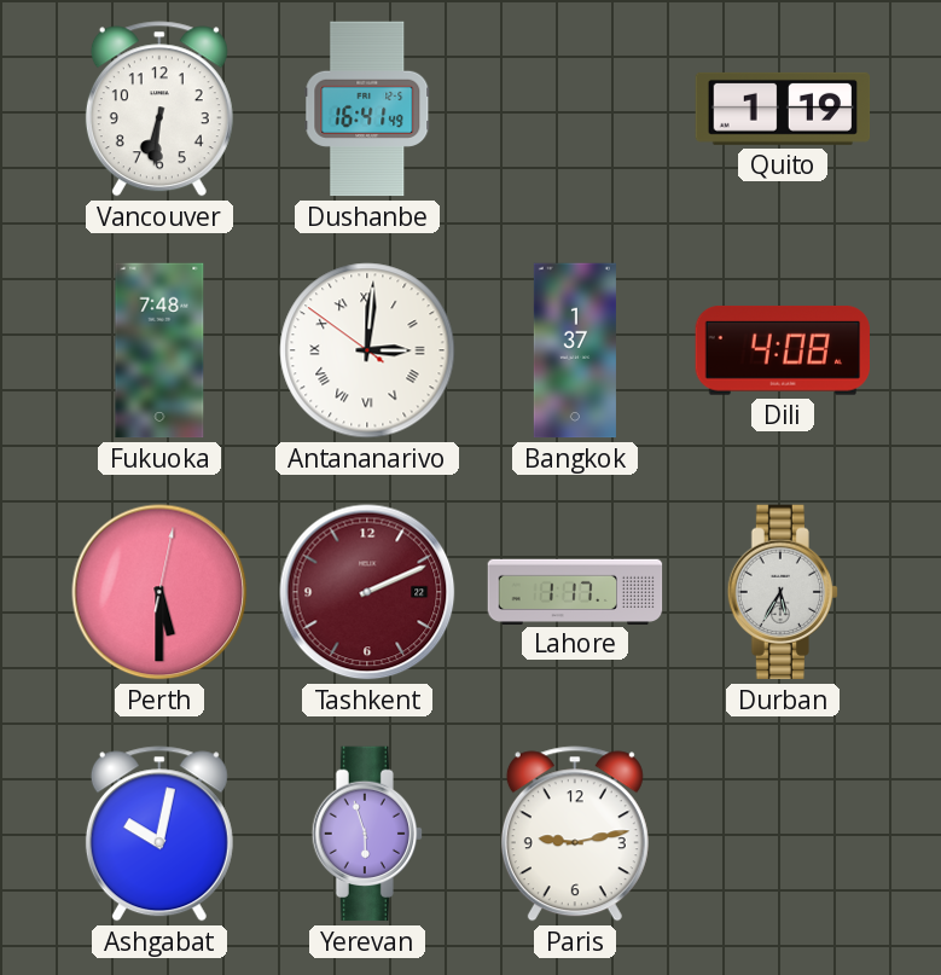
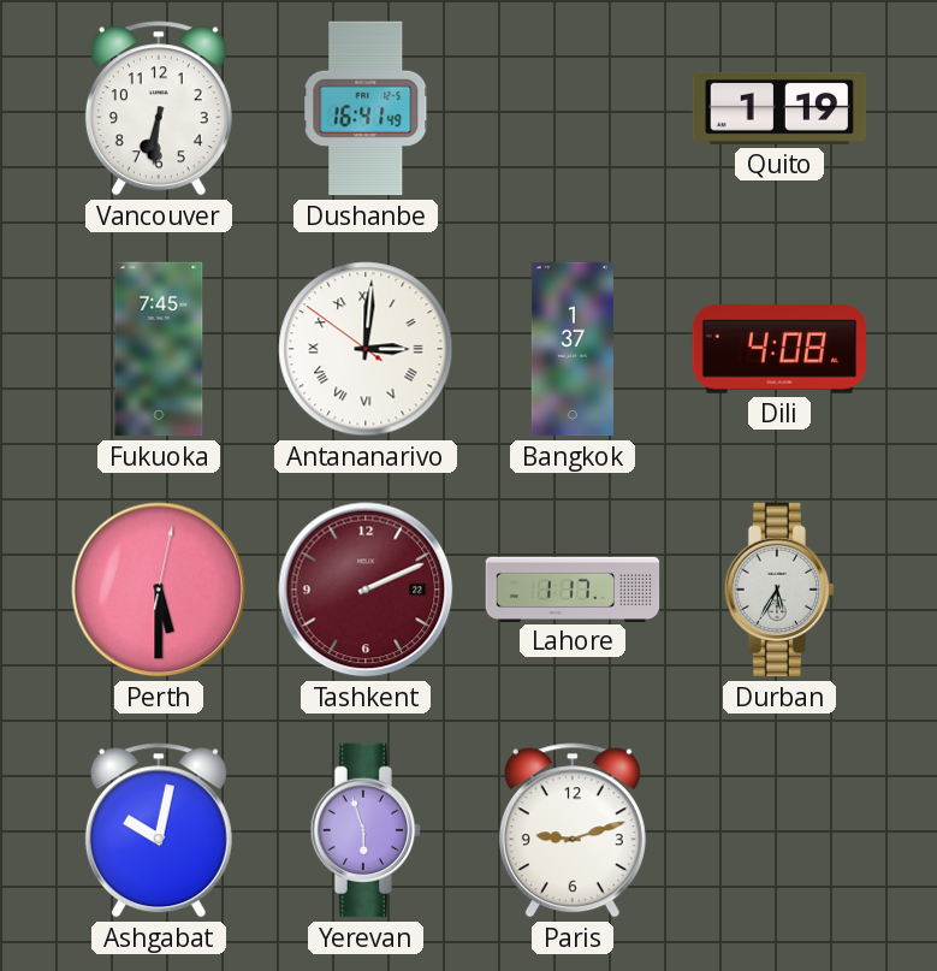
Fukuoka: 7:48 -> 7:45
Paris: 9:13 -> 9:12
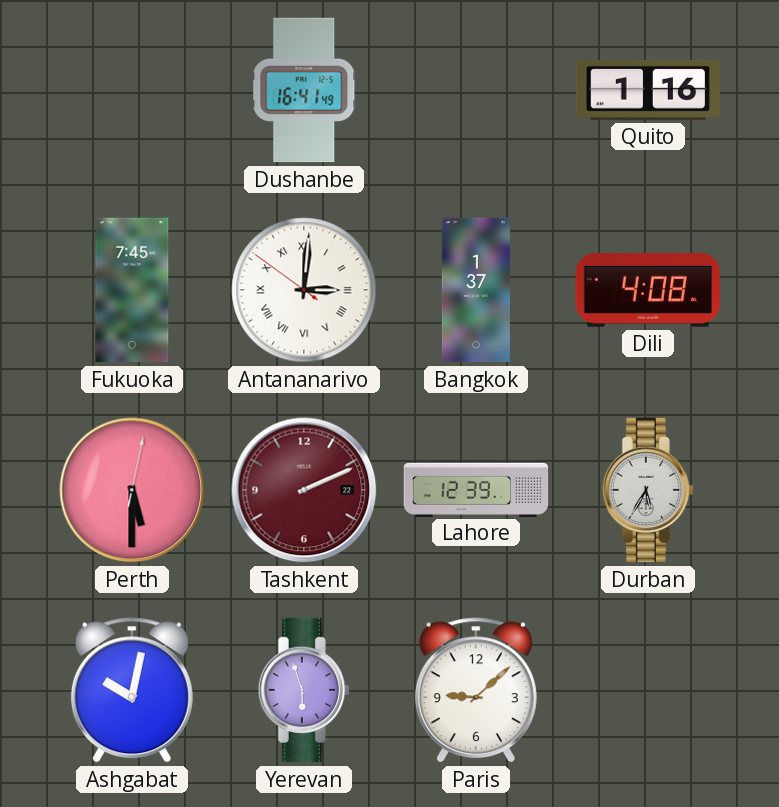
Vancouver: 6:31 -> none
Quito: 1:19 -> 1:16
Lahore: 1:17 -> 12:39
Paris: 9:12 -> 9:08
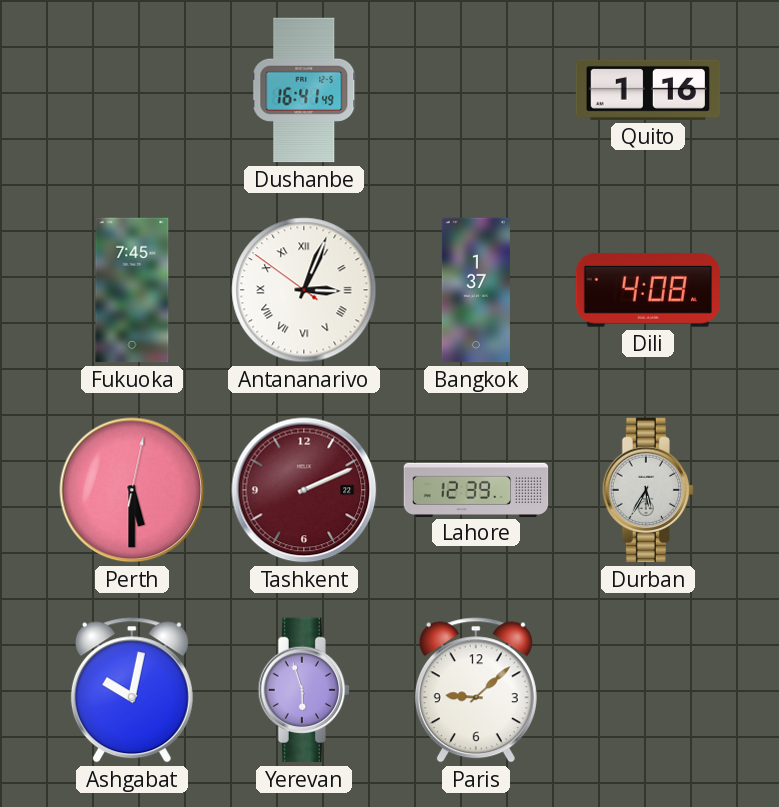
Antananarivo: 3:00 -> 3:03
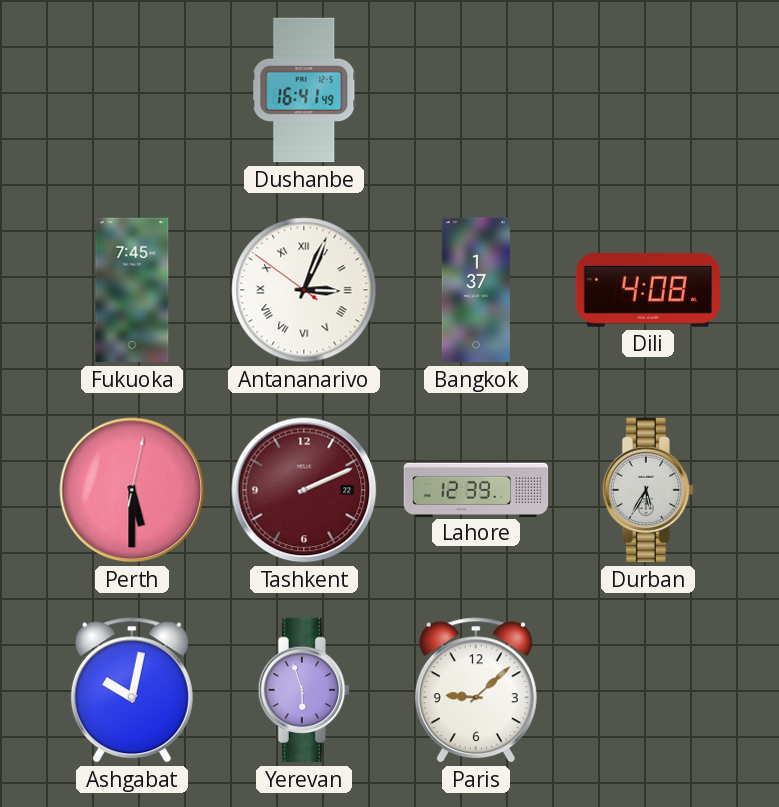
Quito: 1:16 -> none
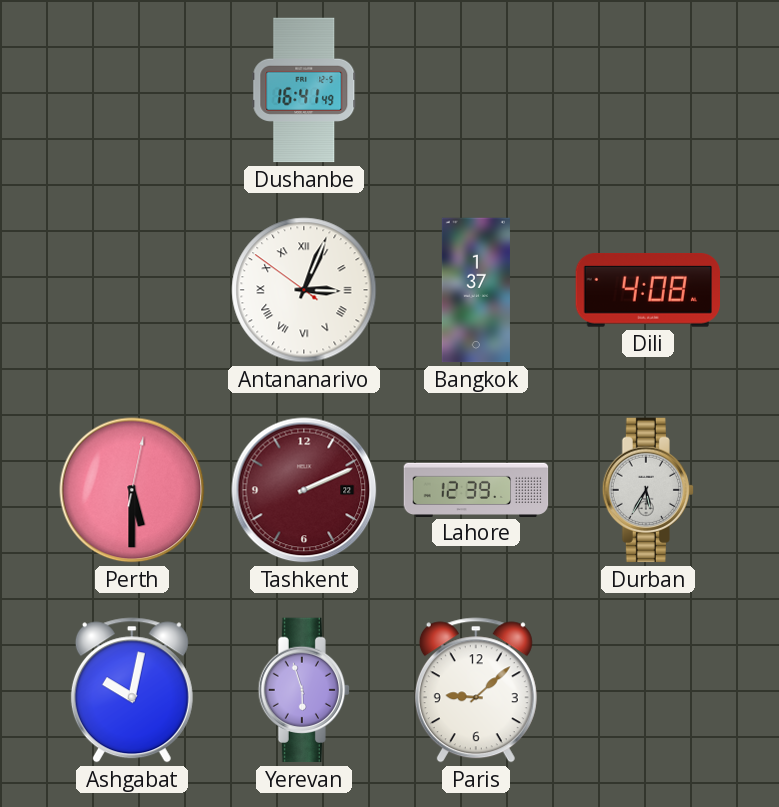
Fukuoka: 7:45 -> none
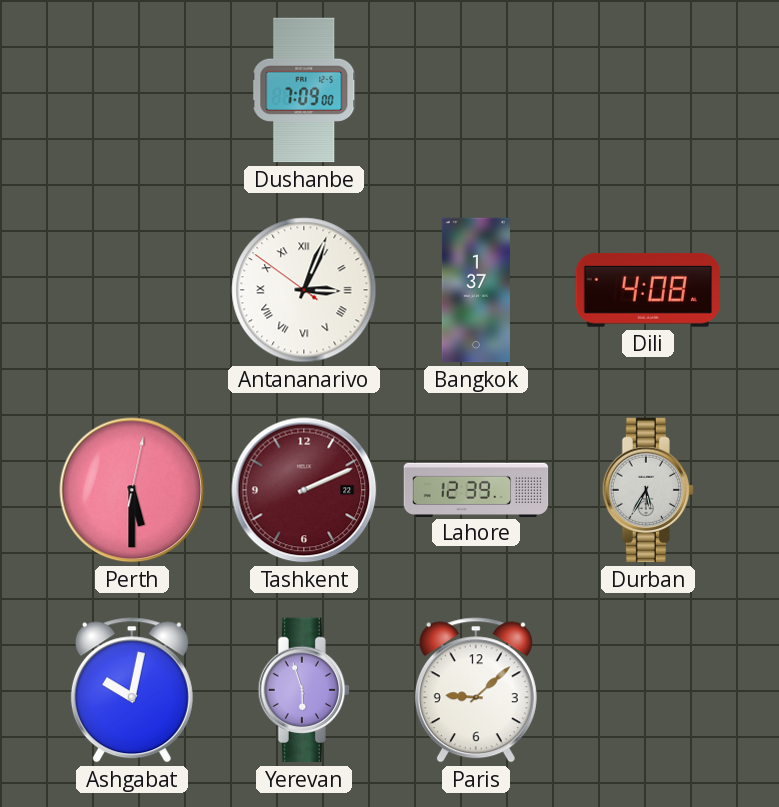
Dushanbe: 16:41 -> 7:09
